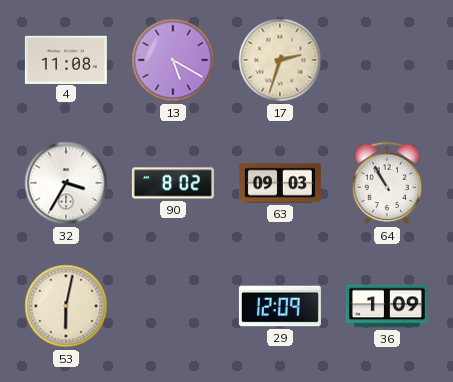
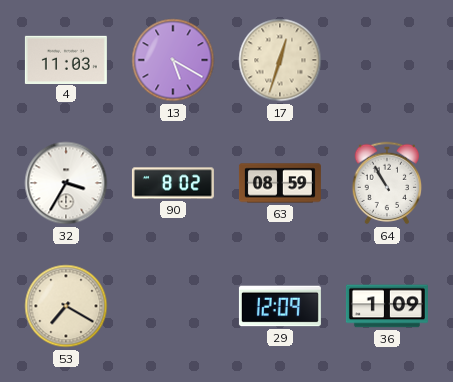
4: 11:08 -> 11:03
17: 2:33 -> 12:33
63: 09:03 -> 08:59
53: 6:02 -> 7:20
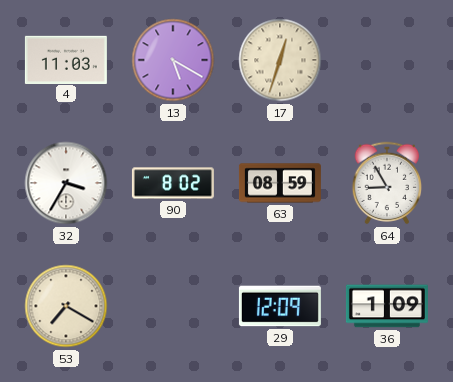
64: 10:55 -> 8:55
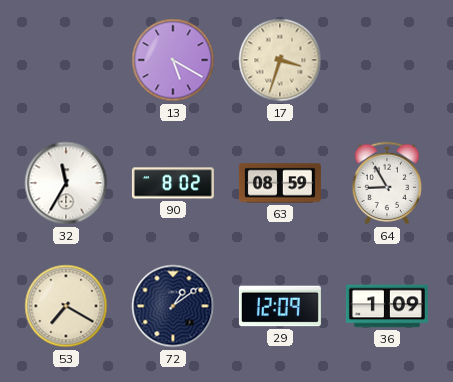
4: 11:03 -> none
17: 12:33 -> 3:33
32: 3:35 -> 11:35
72: none -> 1:09
